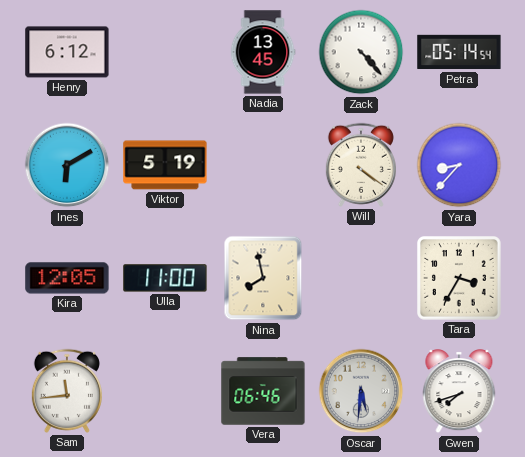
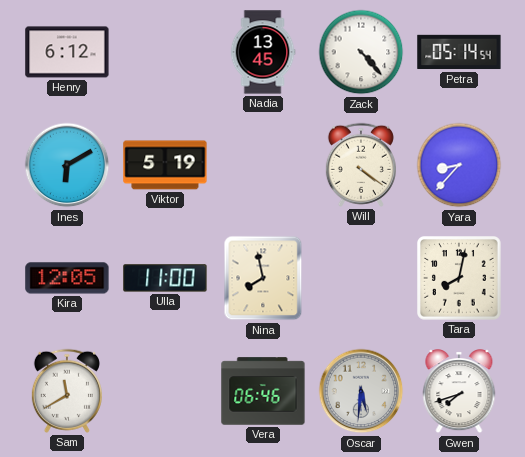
Tara: 3:35 -> 8:02
Sam: 11:44 -> 11:40
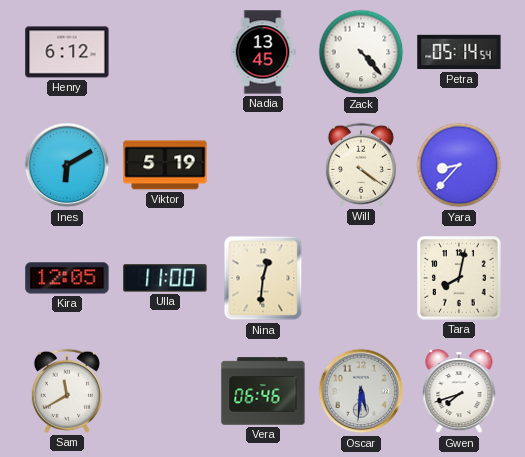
Nina: 7:58 -> 12:31
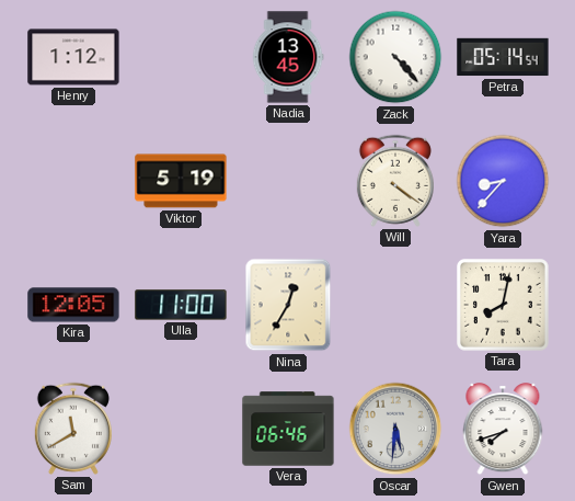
Henry: 6:12 -> 1:12
Ines: 6:10 -> none
Nina: 12:31 -> 12:35
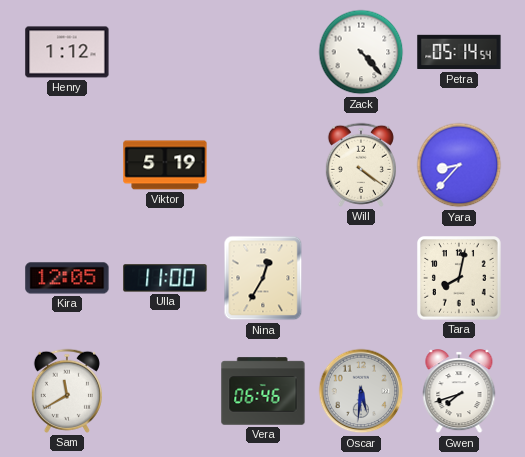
Nadia: 13:45 -> none
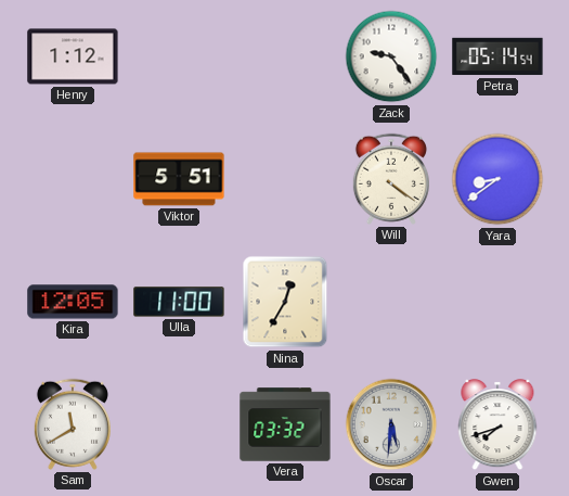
Zack: 4:23 -> 9:24
Viktor: 5:19 -> 5:51
Yara: 8:37 -> 8:39
Tara: 8:02 -> none
Vera: 06:46 -> 03:32
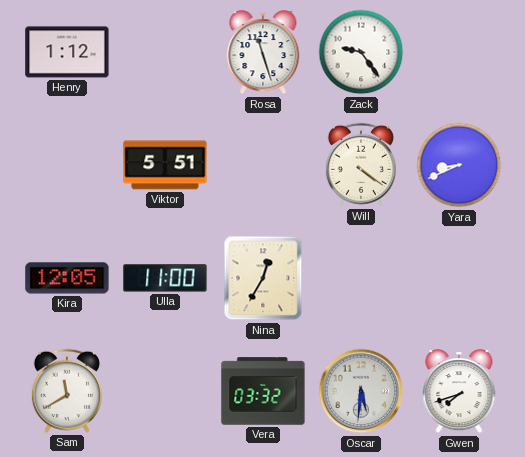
Rosa: none -> 11:27
Petra: 05:14 -> none
Yara: 8:39 -> 8:41
